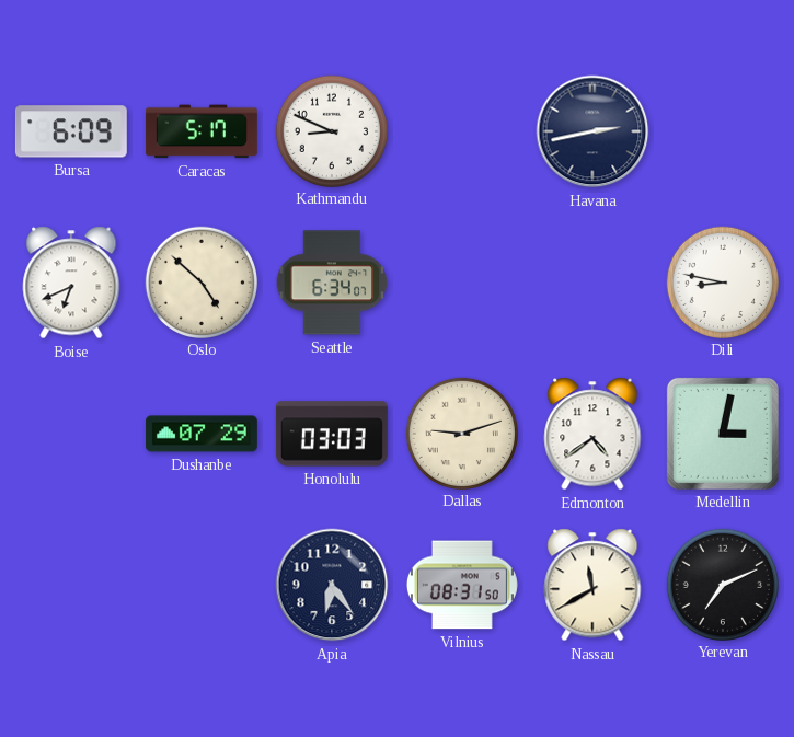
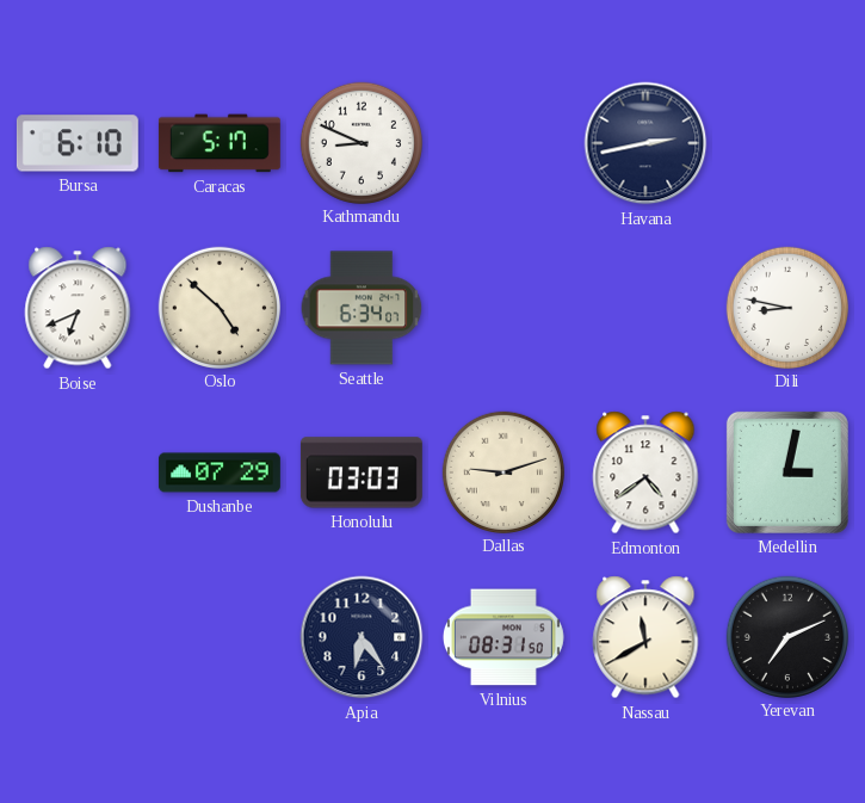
Bursa: 6:09 -> 6:10
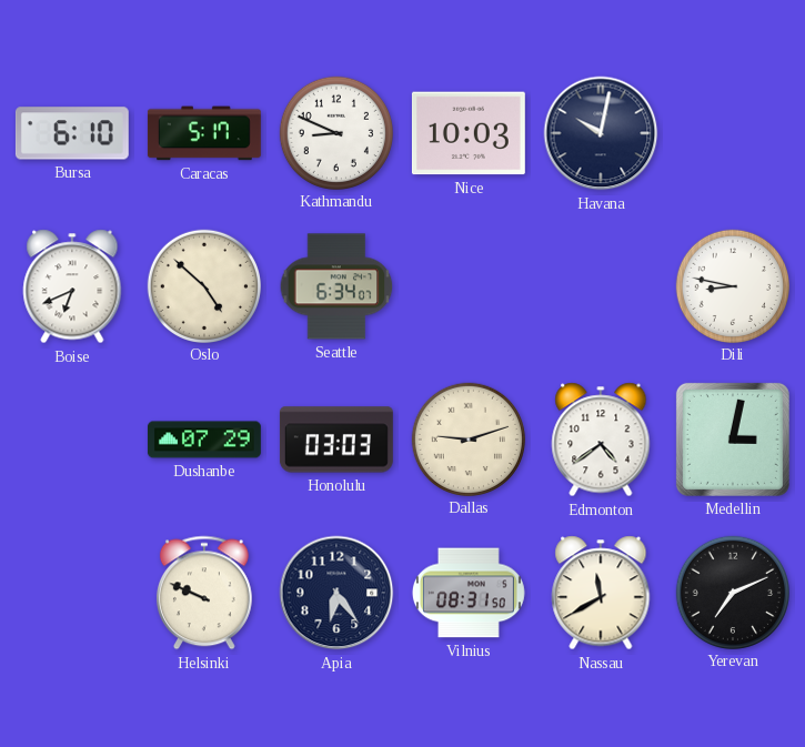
Nice: none -> 10:03
Havana: 2:43 -> 10:02
Helsinki: none -> 9:49
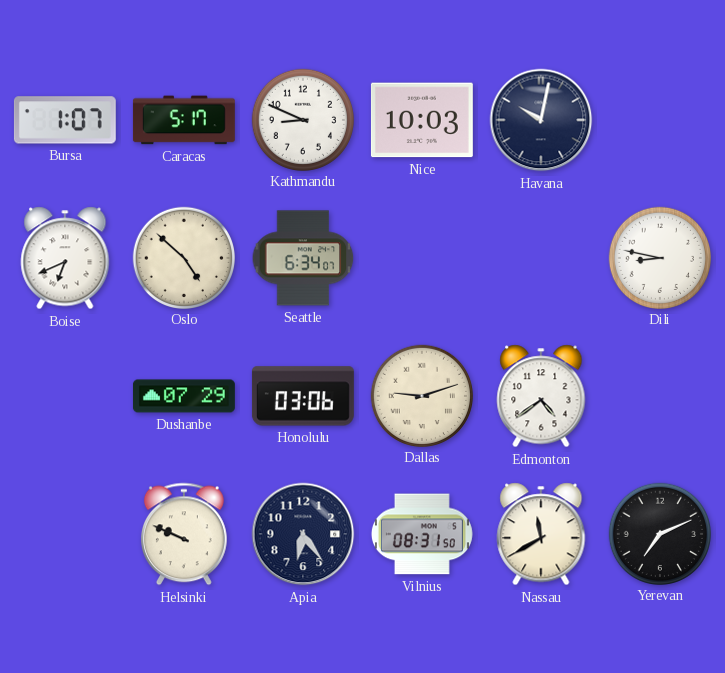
Bursa: 6:10 -> 1:07
Honolulu: 03:03 -> 03:06
Medellin: 3:02 -> none
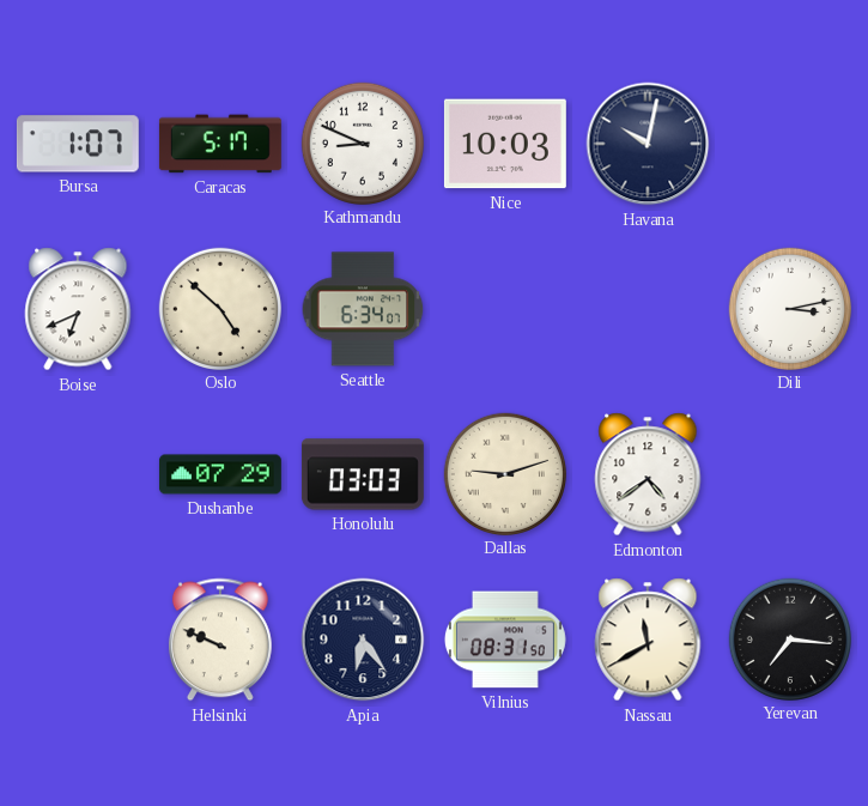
Dili: 8:47 -> 3:13
Honolulu: 03:06 -> 03:03
Yerevan: 7:11 -> 7:16
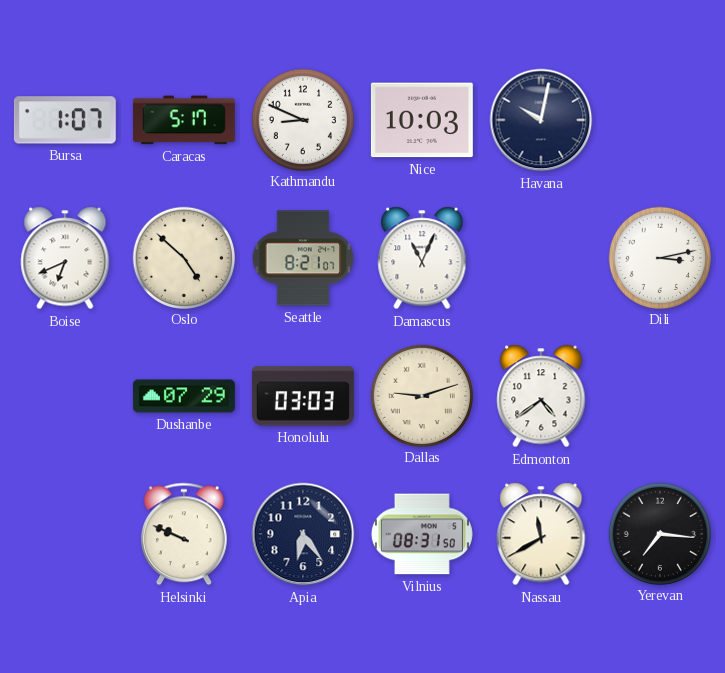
Seattle: 6:34 -> 8:21
Damascus: none -> 11:04
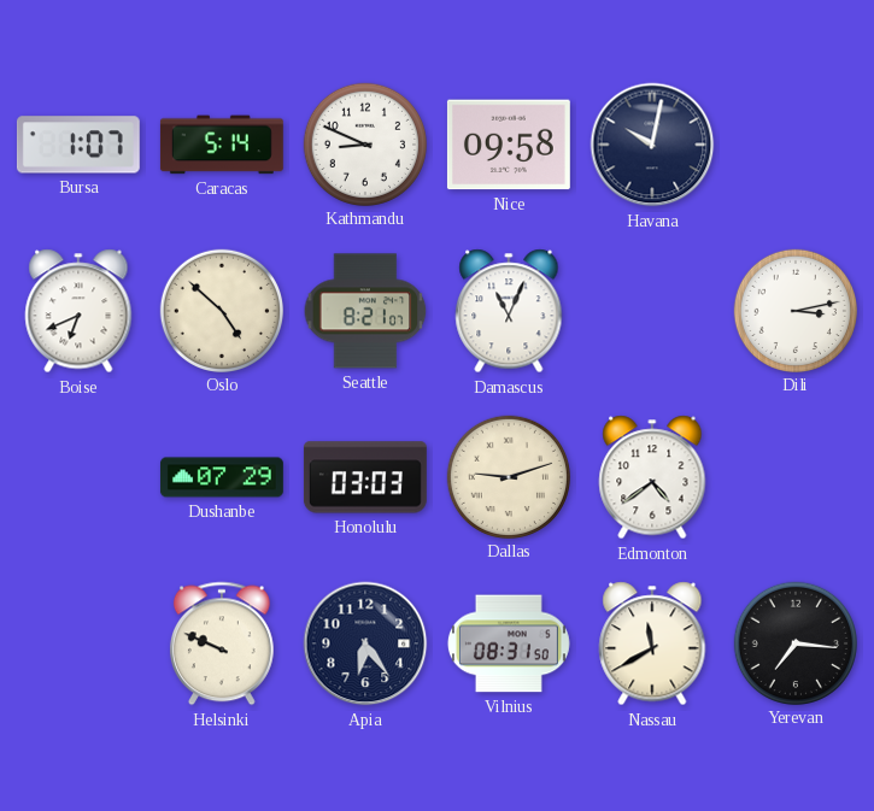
Caracas: 5:17 -> 5:14
Nice: 10:03 -> 09:58
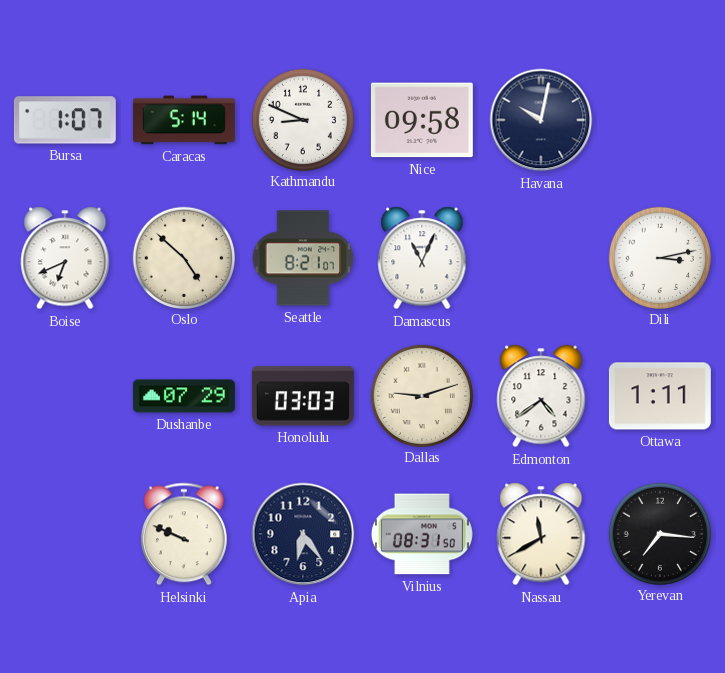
Ottawa: none -> 1:11
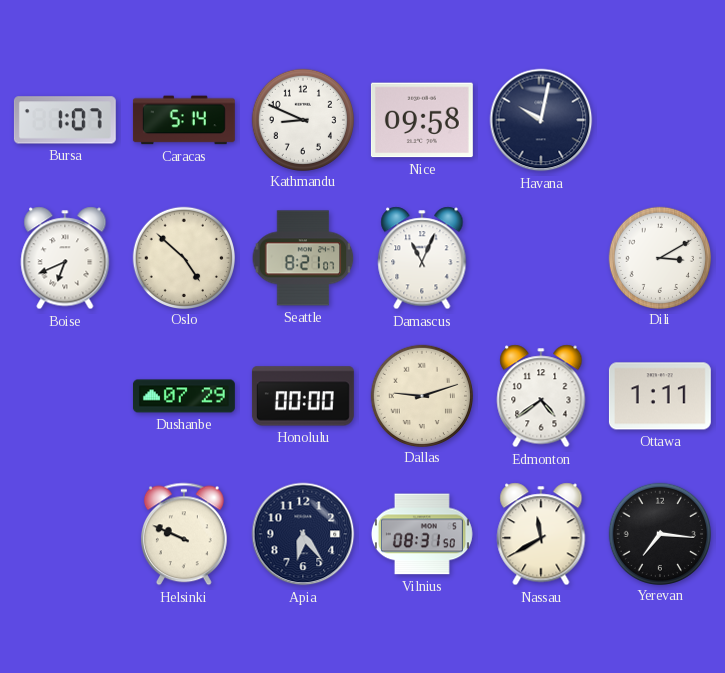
Dili: 3:13 -> 3:10
Honolulu: 03:03 -> 00:00
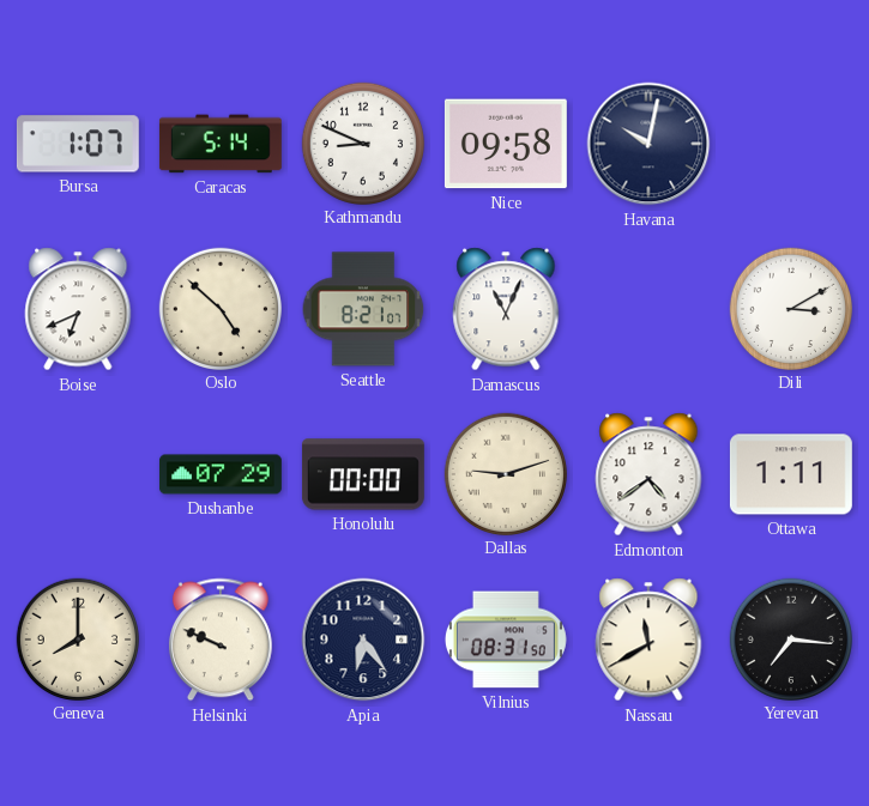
Geneva: none -> 8:00
